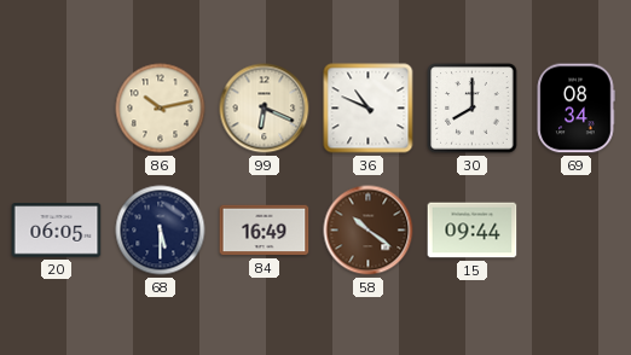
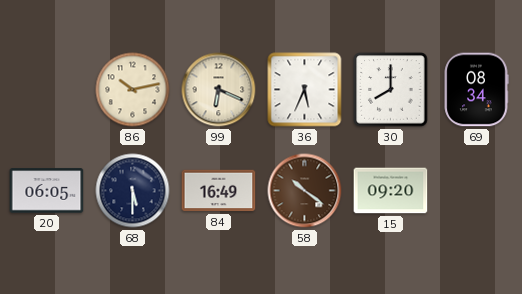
36: 10:49 -> 5:34
15: 09:44 -> 09:20
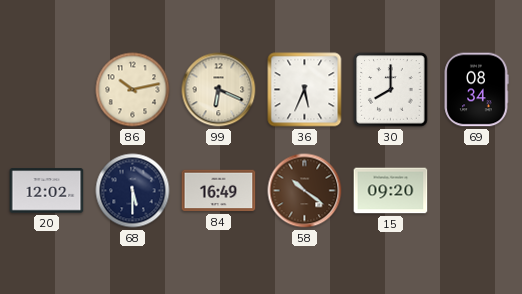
20: 06:05 -> 12:02
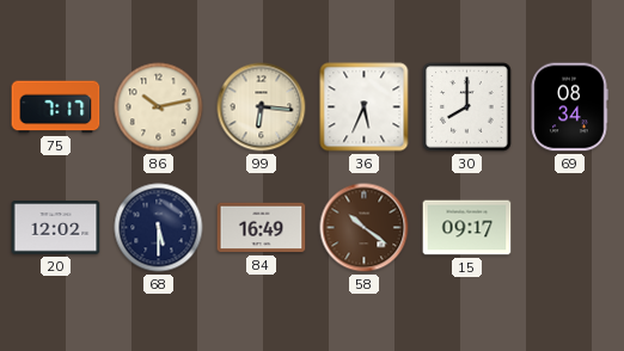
75: none -> 7:17
99: 6:19 -> 6:16
15: 09:20 -> 09:17
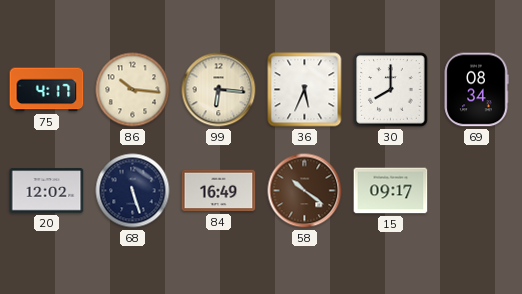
75: 7:17 -> 4:17
86: 10:13 -> 10:16
68: 5:30 -> 5:27
